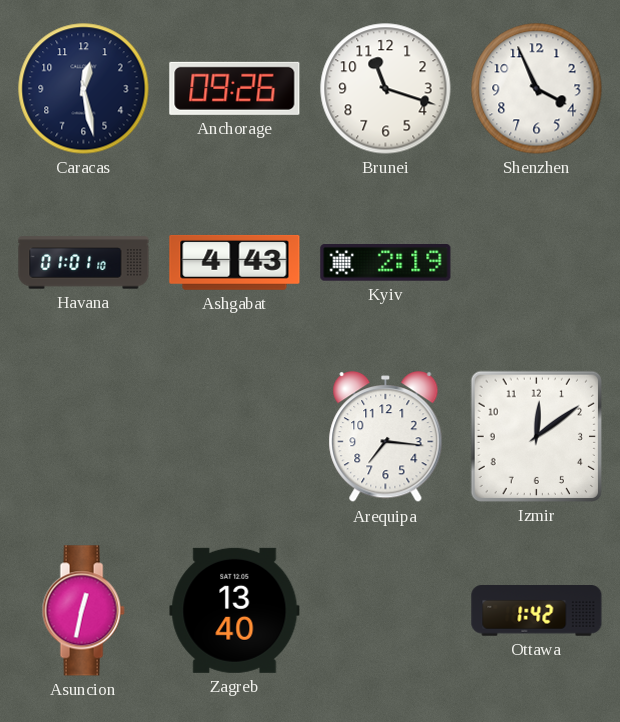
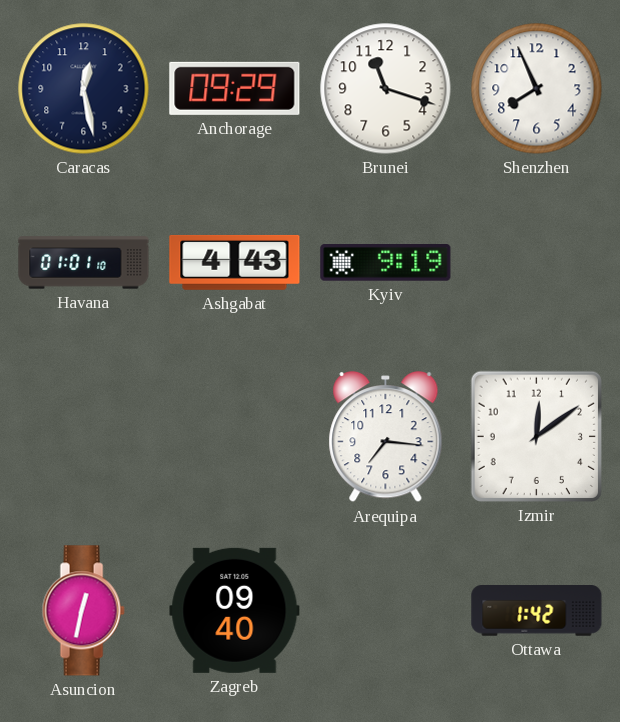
Anchorage: 09:26 -> 09:29
Shenzhen: 3:56 -> 7:56
Kyiv: 2:19 -> 9:19
Zagreb: 13:40 -> 09:40
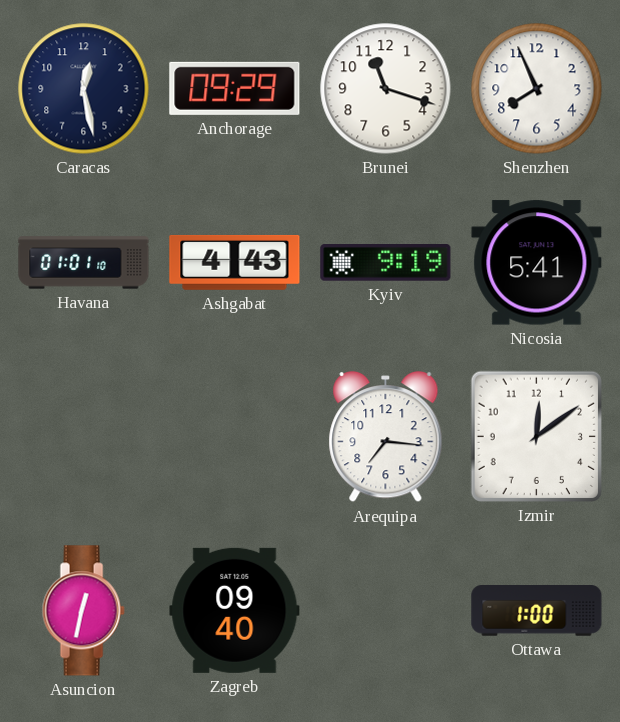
Nicosia: none -> 5:41
Ottawa: 1:42 -> 1:00
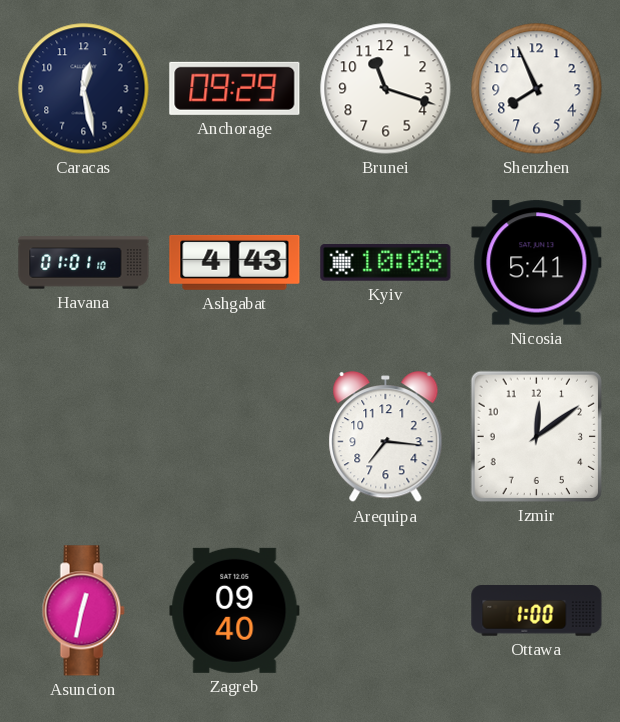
Kyiv: 9:19 -> 10:08
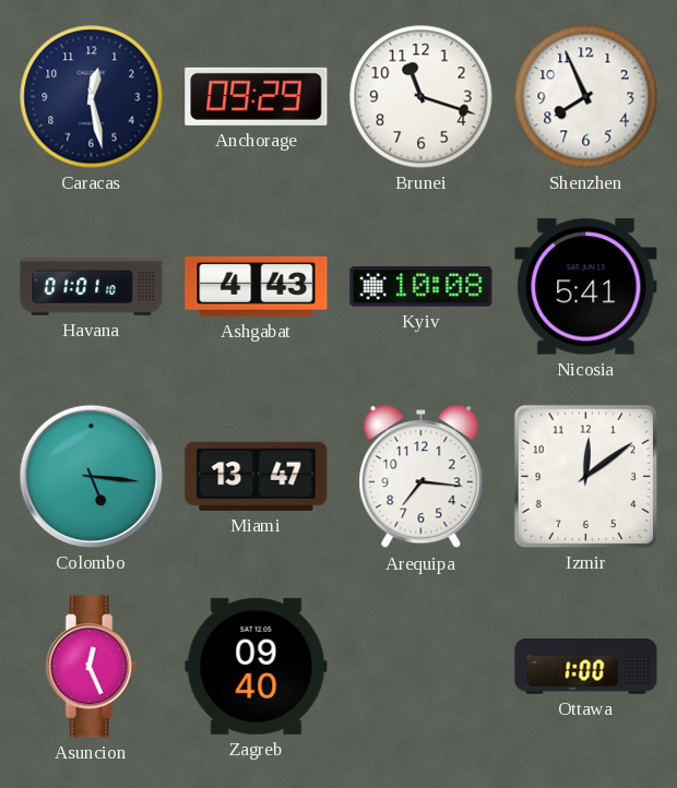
Colombo: none -> 5:16
Miami: none -> 13:47
Asuncion: 12:32 -> 12:26
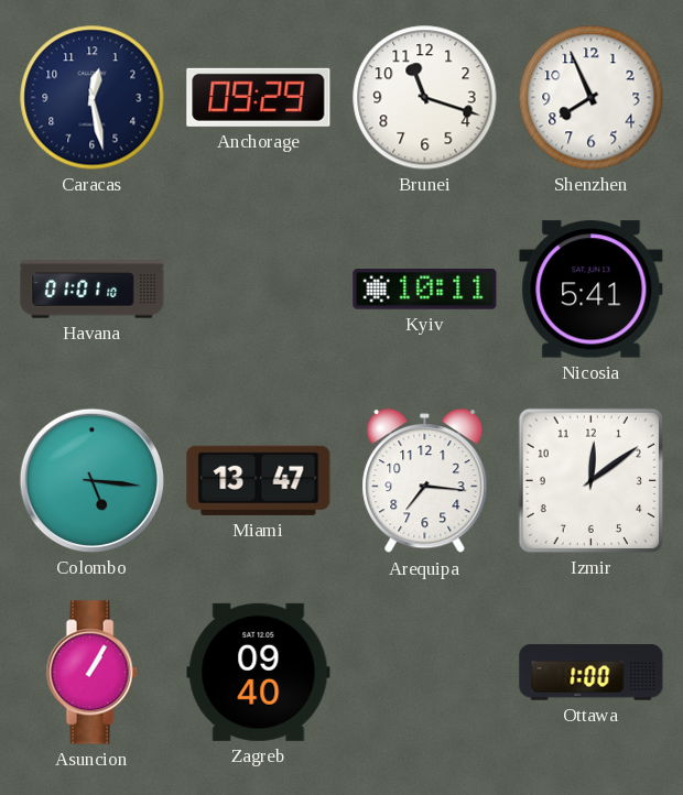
Ashgabat: 4:43 -> none
Kyiv: 10:08 -> 10:11
Asuncion: 12:26 -> 1:05
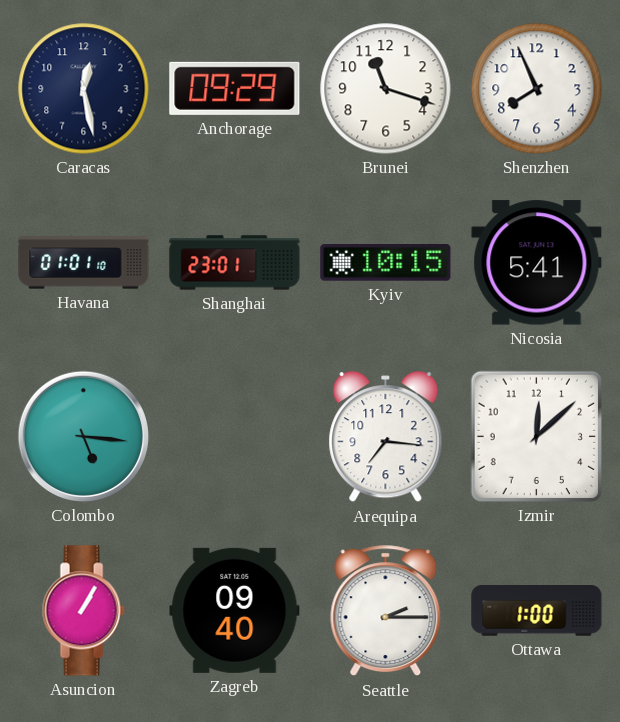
Shanghai: none -> 23:01
Kyiv: 10:11 -> 10:15
Miami: 13:47 -> none
Izmir: 12:09 -> 12:08
Seattle: none -> 2:15
